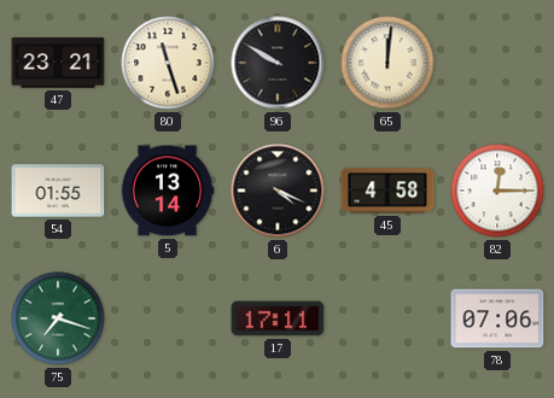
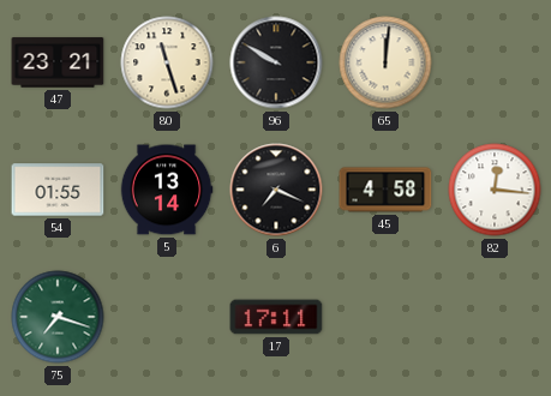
6: 4:19 -> 7:19
82: 12:15 -> 12:16
78: 07:06 -> none
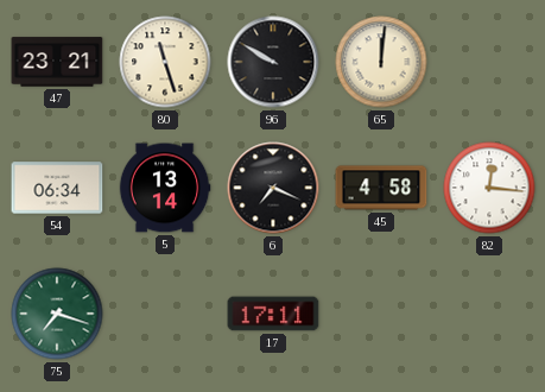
54: 01:55 -> 06:34
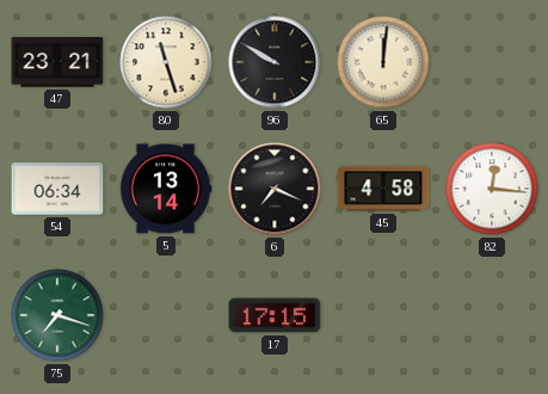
17: 17:11 -> 17:15
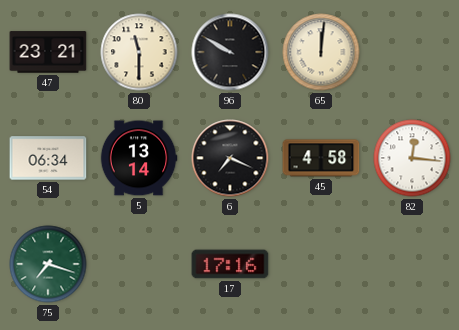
80: 11:27 -> 11:30
17: 17:15 -> 17:16
